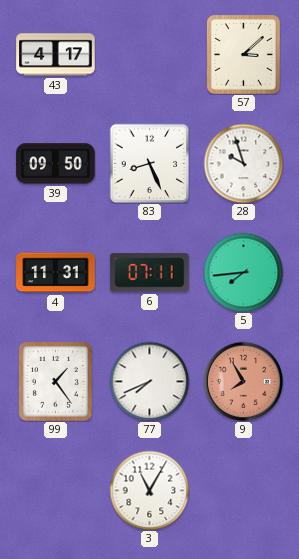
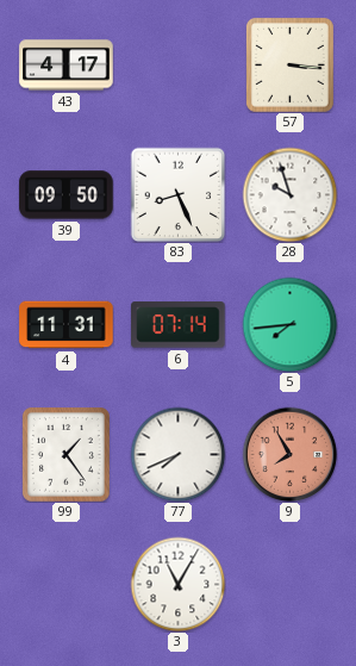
57: 3:08 -> 3:16
6: 07:11 -> 07:14
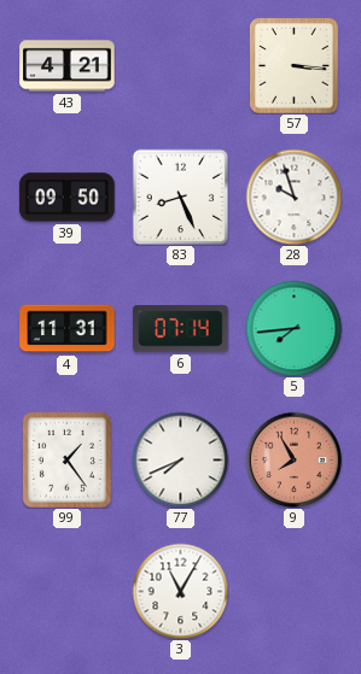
43: 4:17 -> 4:21
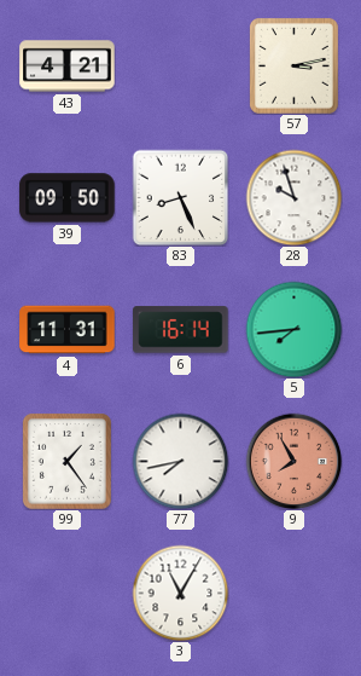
57: 3:16 -> 3:13
6: 07:14 -> 16:14
77: 7:41 -> 7:43
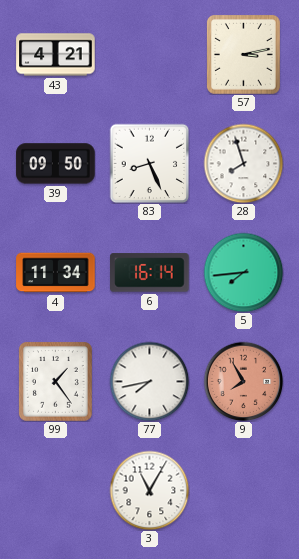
28: 9:57 -> 7:57
4: 11:31 -> 11:34
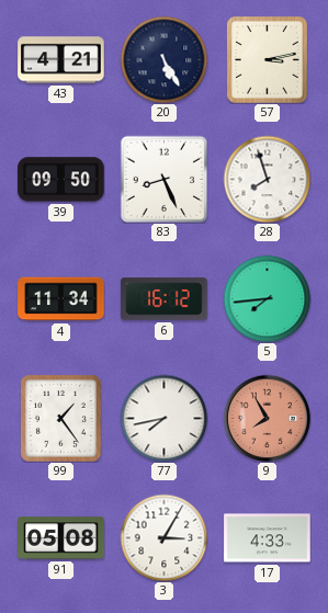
20: none -> 5:25
6: 16:14 -> 16:12
91: none -> 05:08
3: 11:05 -> 3:05
17: none -> 4:33
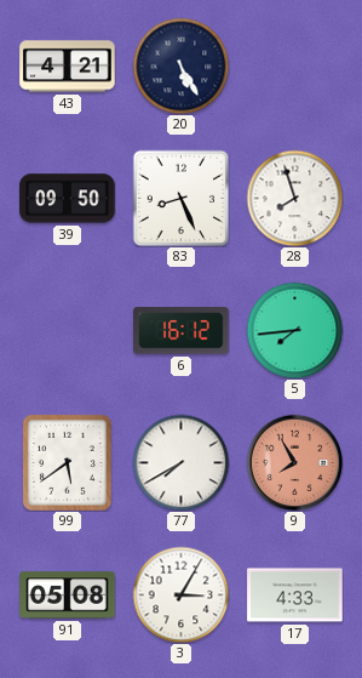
57: 3:13 -> none
4: 11:34 -> none
99: 1:24 -> 5:39
77: 7:43 -> 7:40
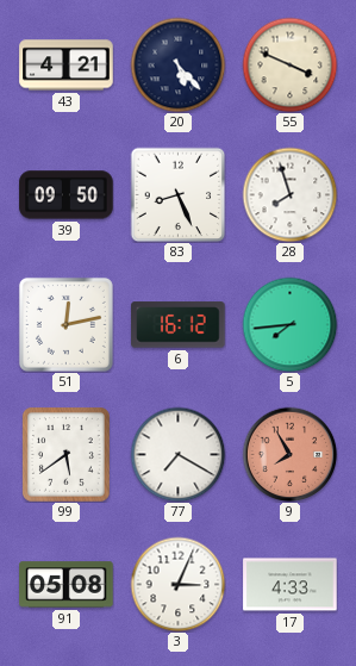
20: 5:25 -> 5:23
55: none -> 3:49
51: none -> 12:13
77: 7:40 -> 7:20
3: 3:05 -> 3:04
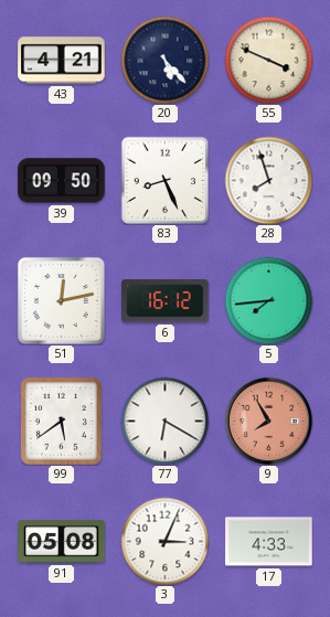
77: 7:20 -> 6:20
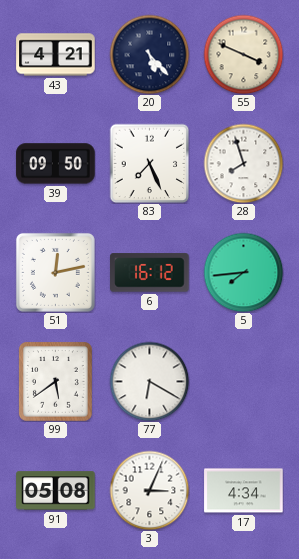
83: 8:26 -> 7:26
9: 7:55 -> none
17: 4:33 -> 4:34
